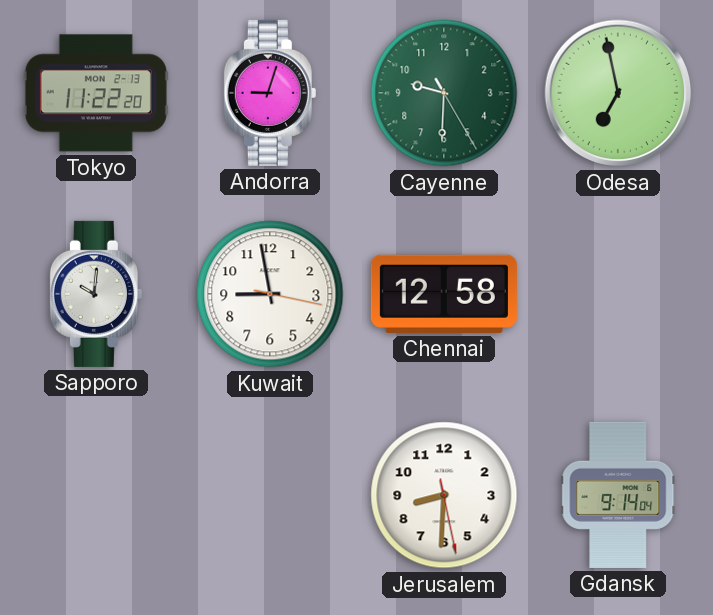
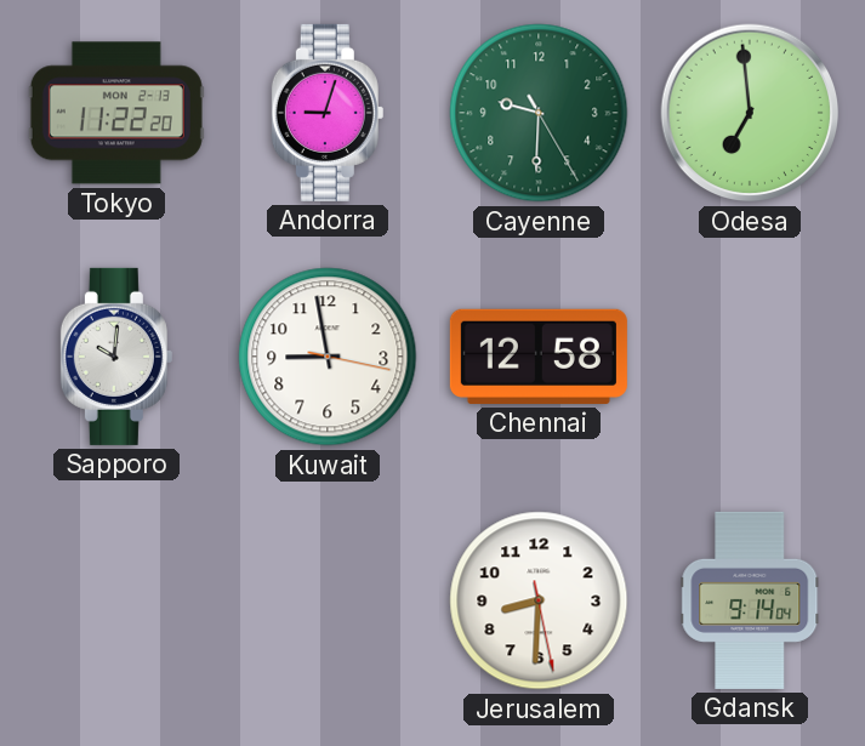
Odesa: 6:58 -> 6:59
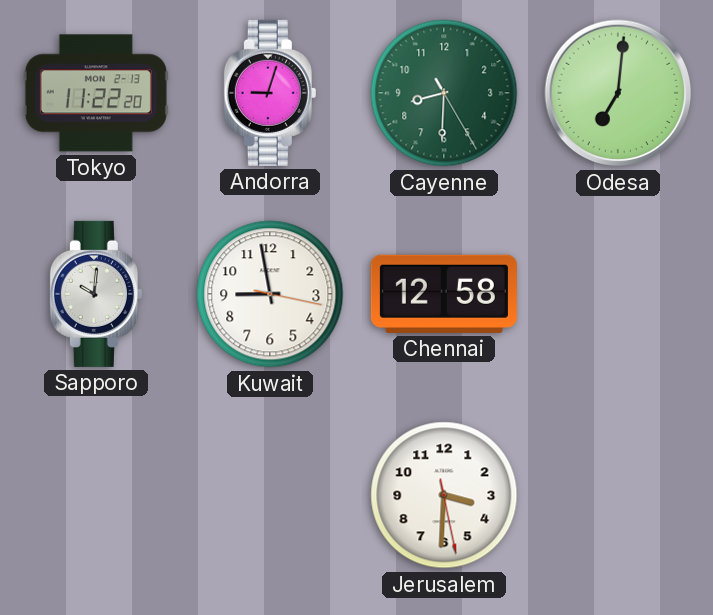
Cayenne: 9:30 -> 8:30
Odesa: 6:59 -> 7:01
Jerusalem: 8:30 -> 3:30
Gdansk: 9:14 -> none
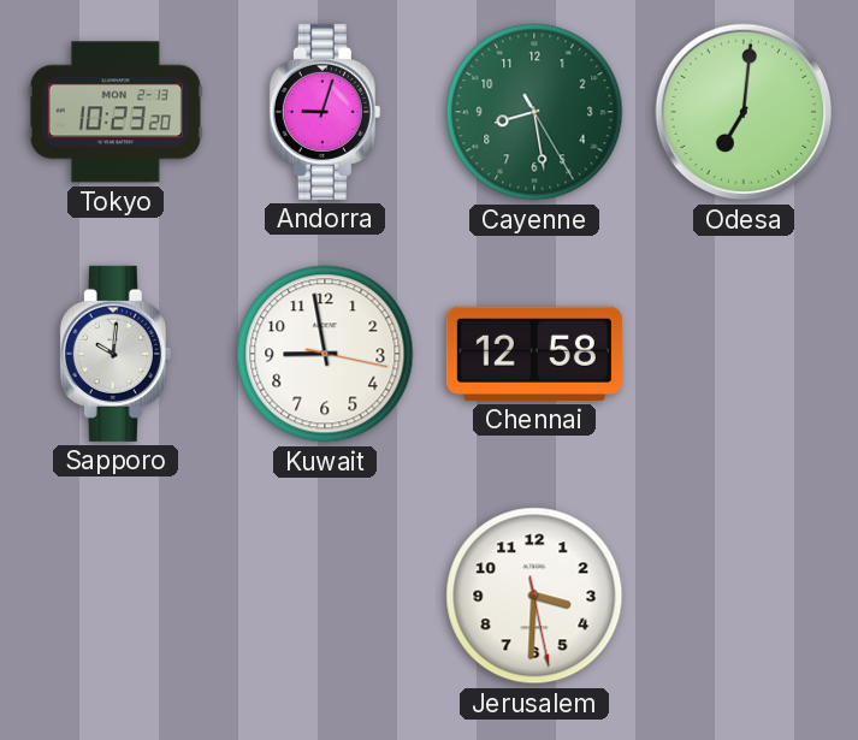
Tokyo: 11:22 -> 10:23
Cayenne: 8:30 -> 8:28
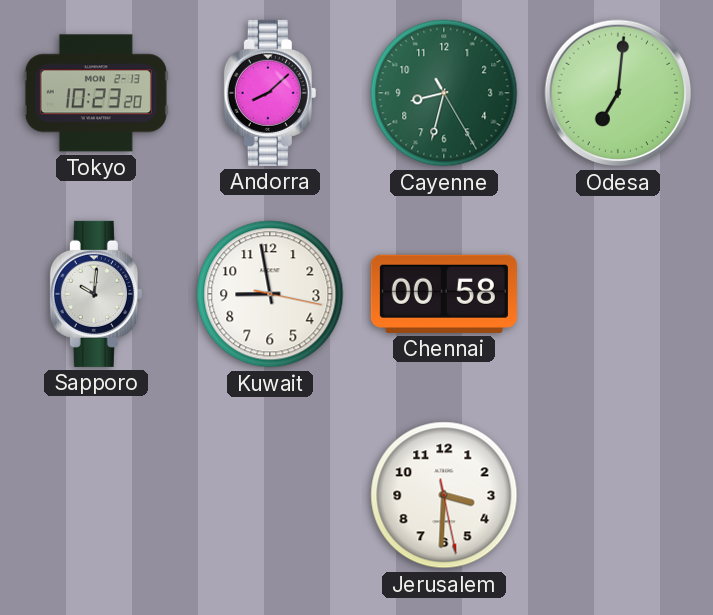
Andorra: 9:03 -> 8:08
Cayenne: 8:28 -> 8:32
Chennai: 12:58 -> 00:58
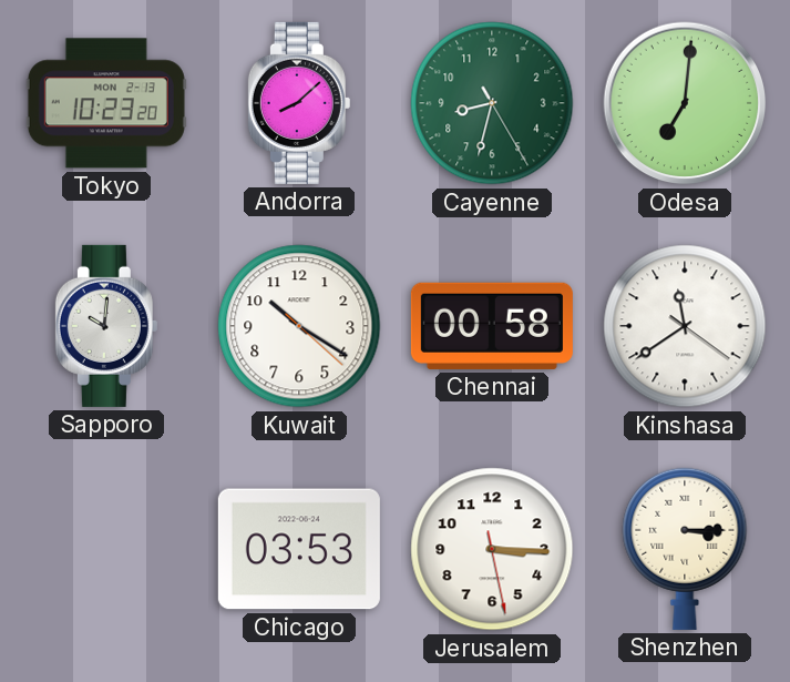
Kuwait: 8:58 -> 10:20
Kinshasa: none -> 11:39
Chicago: none -> 03:53
Jerusalem: 3:30 -> 3:15
Shenzhen: none -> 3:15
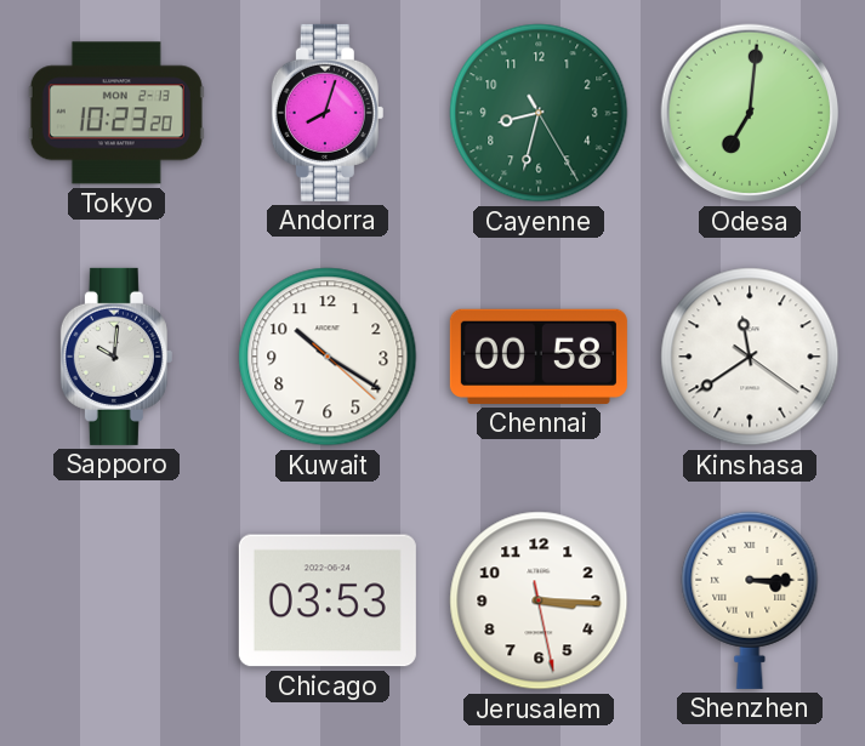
Andorra: 8:08 -> 8:03
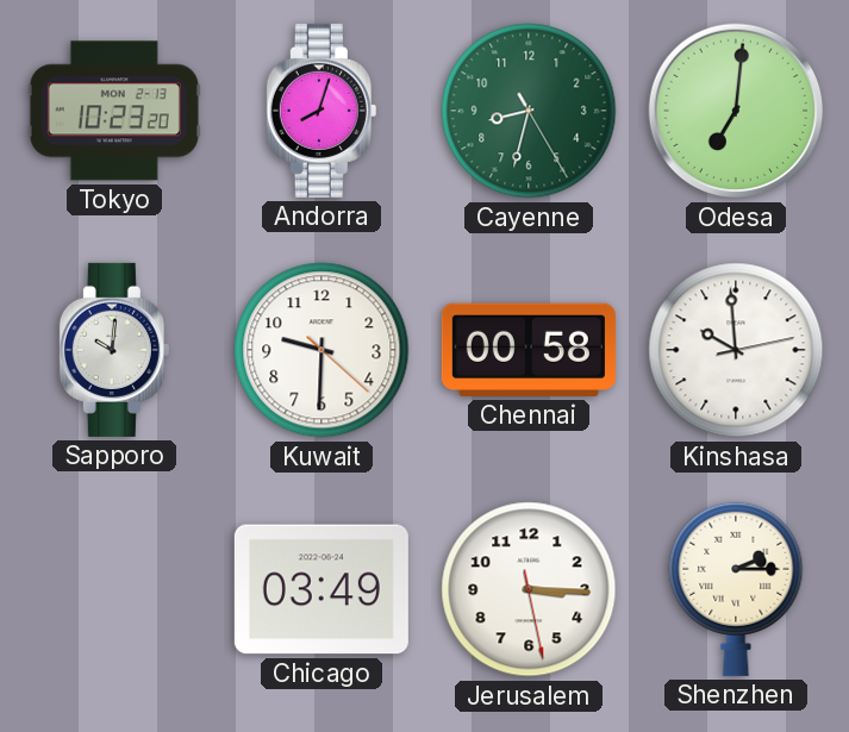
Kuwait: 10:20 -> 9:30
Kinshasa: 11:39 -> 9:59
Chicago: 03:53 -> 03:49
Shenzhen: 3:15 -> 2:15
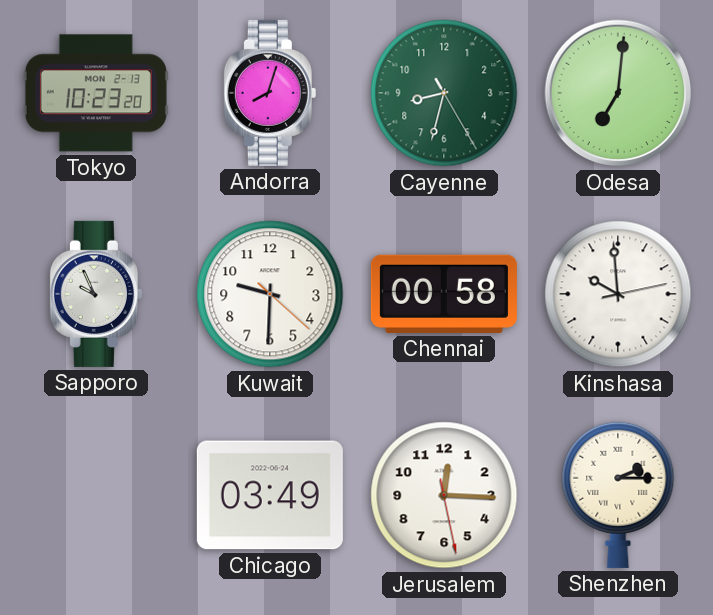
Sapporo: 10:01 -> 9:56
Jerusalem: 3:15 -> 12:15
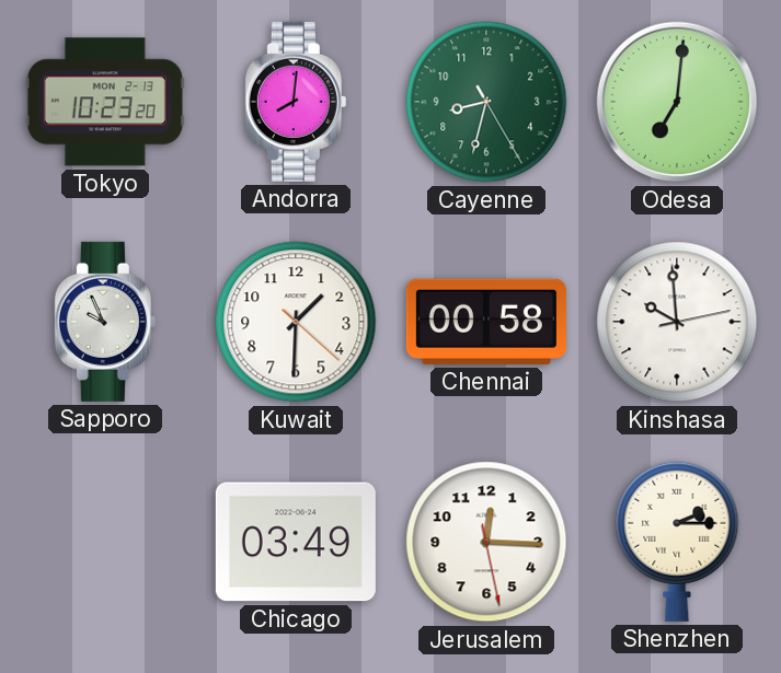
Andorra: 8:03 -> 8:01
Kuwait: 9:30 -> 1:30
